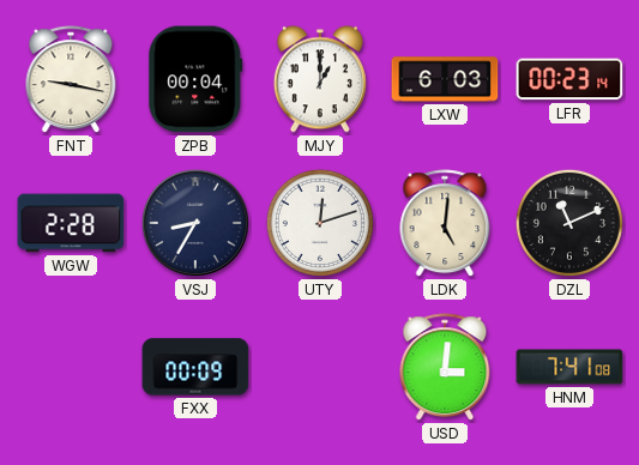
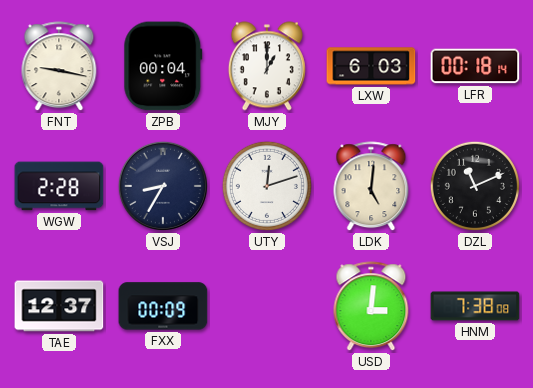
LFR: 00:23 -> 00:18
TAE: none -> 12:37
HNM: 7:41 -> 7:38
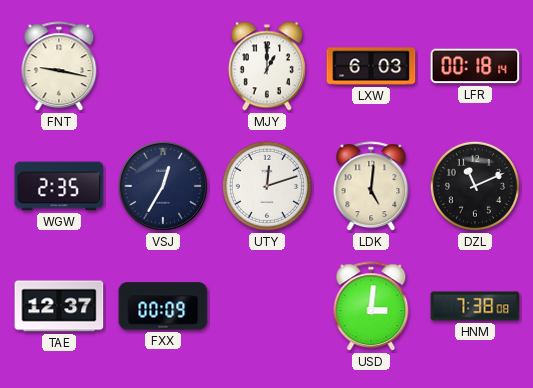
ZPB: 00:04 -> none
WGW: 2:28 -> 2:35
VSJ: 8:35 -> 12:35
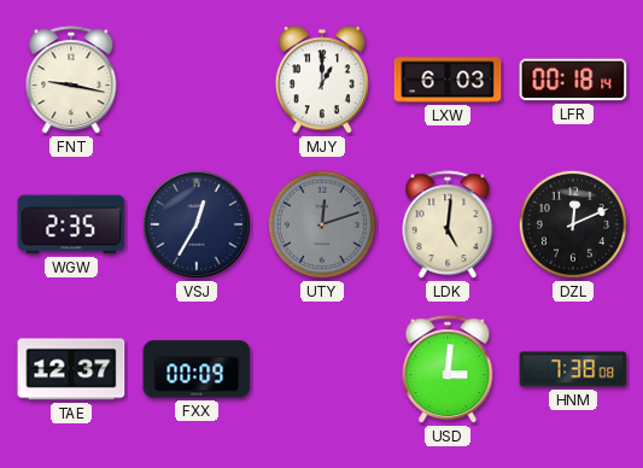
UTY dial: white -> grey
DZL: 11:11 -> 12:11
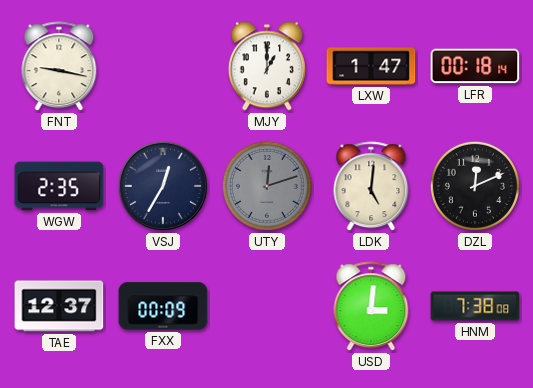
LXW: 6:03 -> 1:47
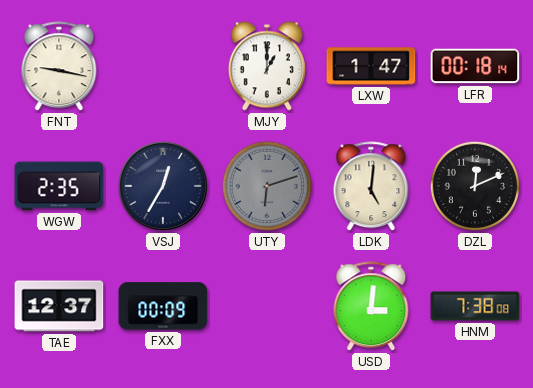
UTY: 12:12 -> 6:12
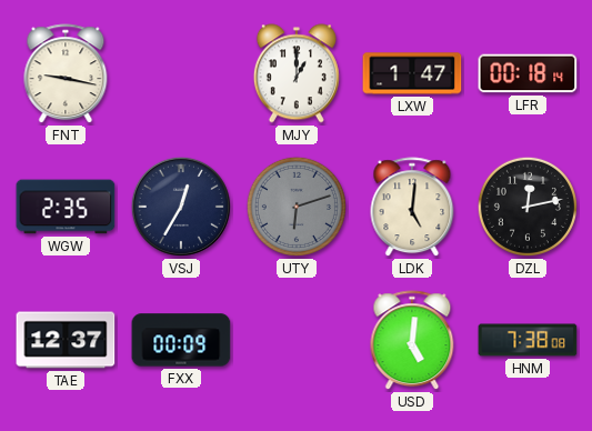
DZL: 12:11 -> 12:13
USD: 3:01 -> 5:01
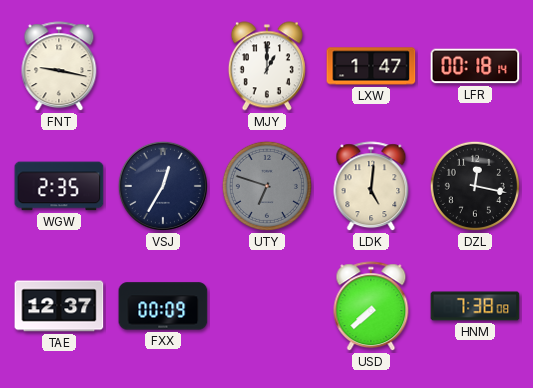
UTY: 6:12 -> 6:48
DZL: 12:13 -> 12:17
USD: 5:01 -> 7:38
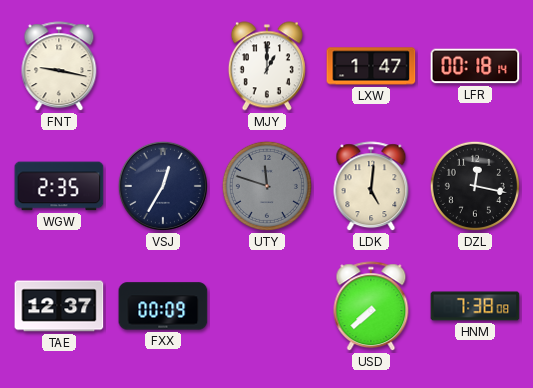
UTY: 6:48 -> 11:48
